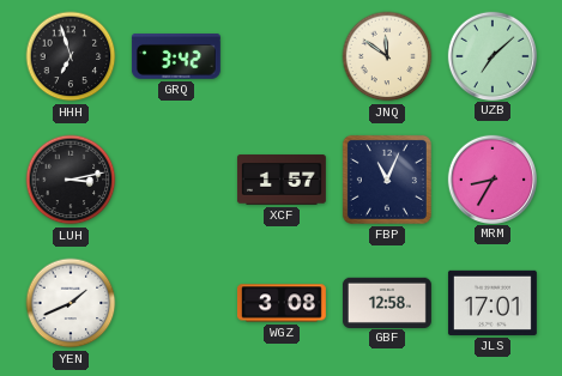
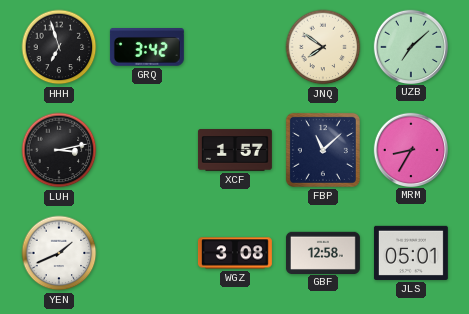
JNQ: 11:51 -> 7:51
FBP: 11:04 -> 11:08
JLS: 17:01 -> 05:01
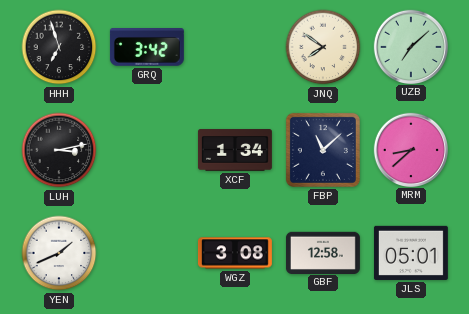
XCF: 1:57 -> 1:34
MRM: 8:35 -> 8:38
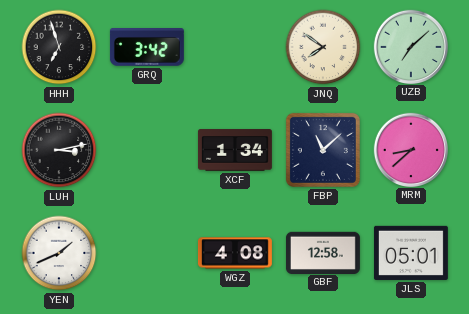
WGZ: 3:08 -> 4:08
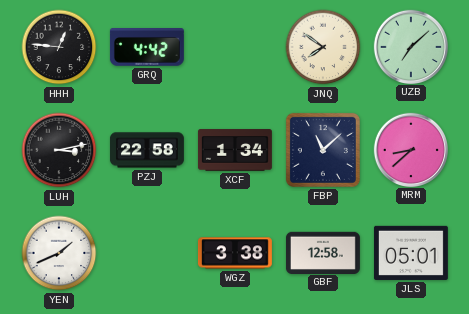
HHH: 6:57 -> 12:46
GRQ: 3:42 -> 4:42
PZJ: none -> 22:58
WGZ: 4:08 -> 3:38
